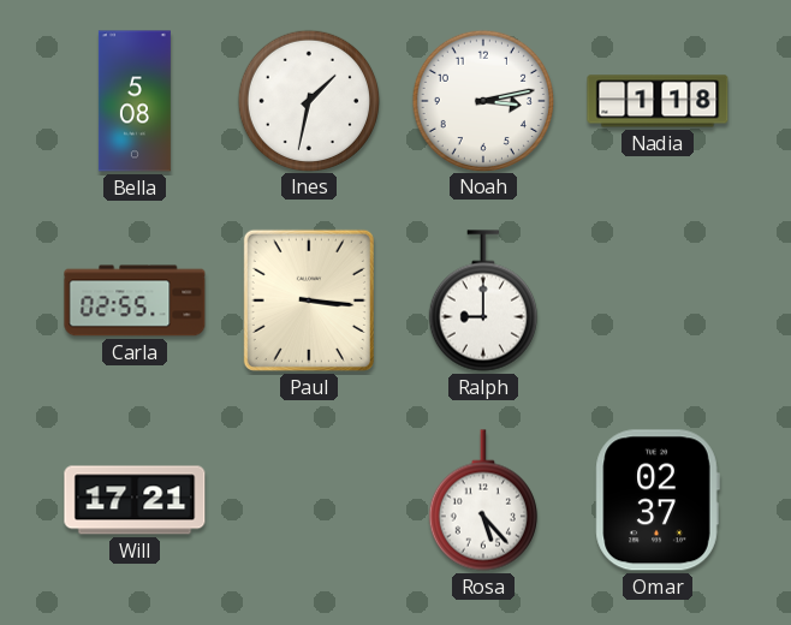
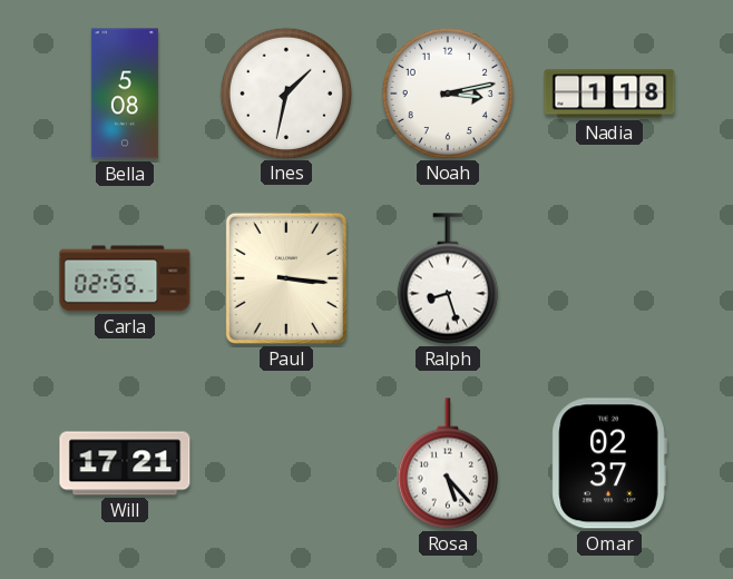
Ralph: 9:00 -> 8:27
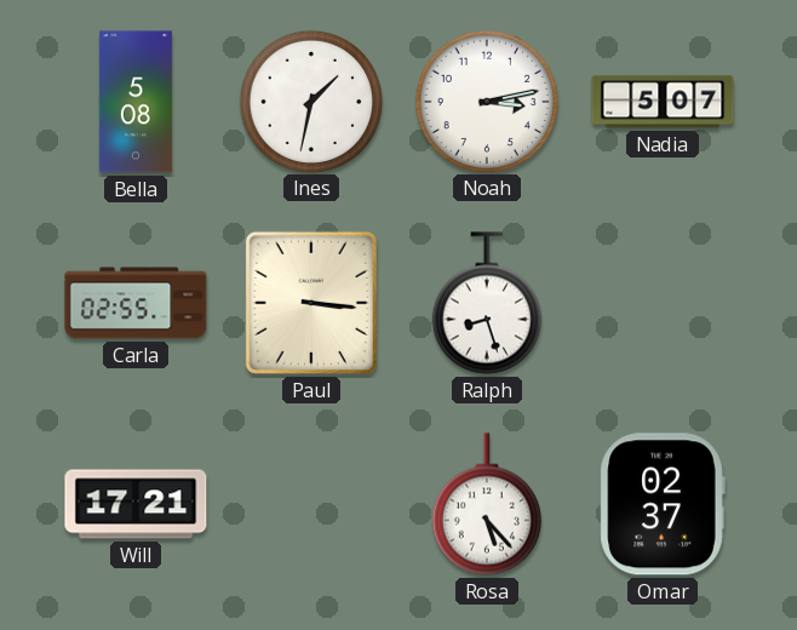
Nadia: 1:18 -> 5:07
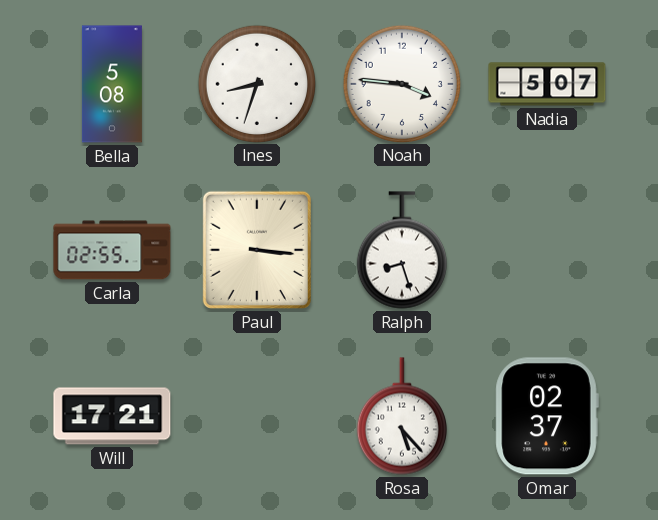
Ines: 1:32 -> 8:33
Noah: 3:13 -> 3:46
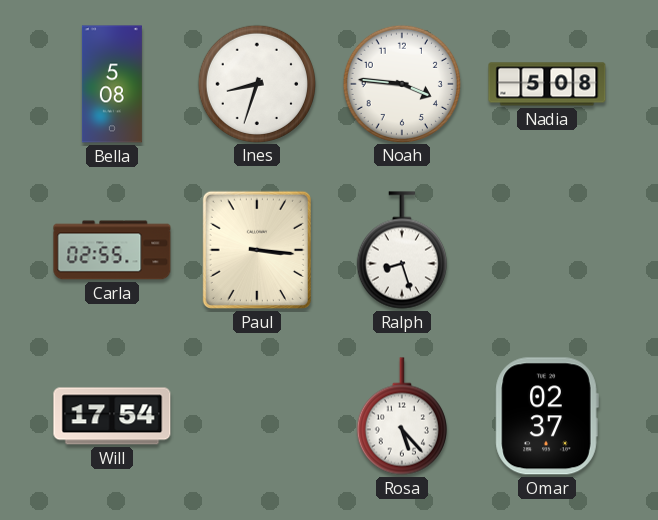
Nadia: 5:07 -> 5:08
Will: 17:21 -> 17:54
